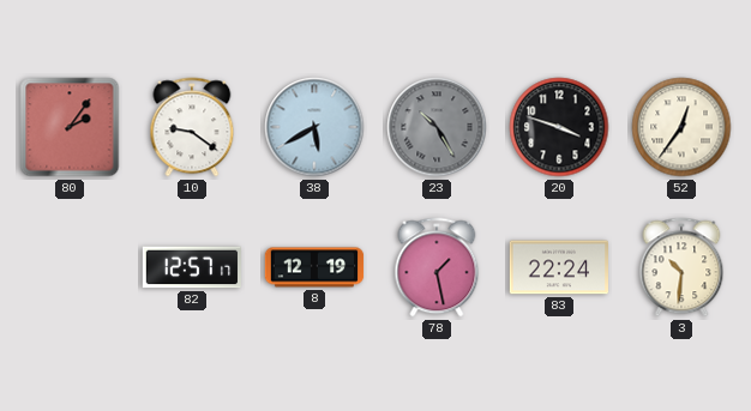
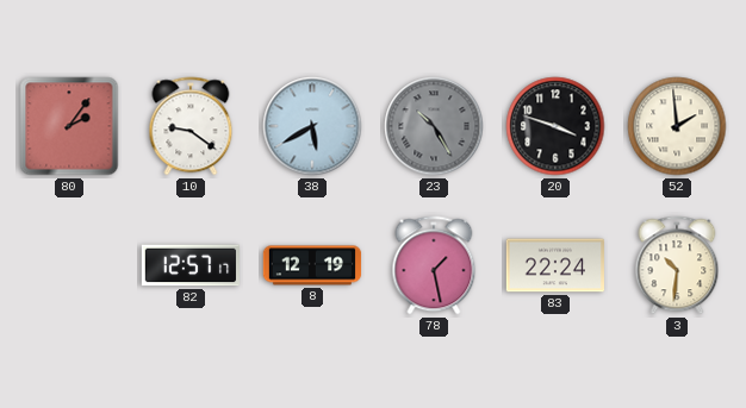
52: 12:36 -> 1:59
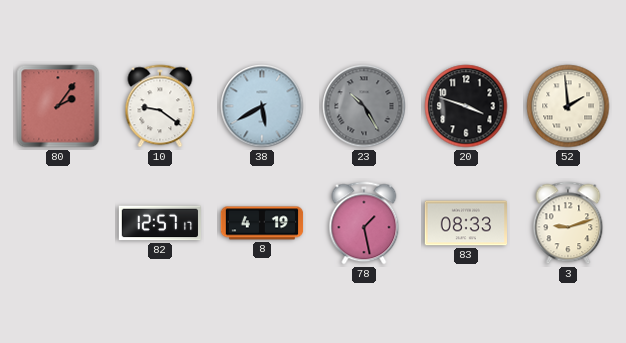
8: 12:19 -> 4:19
83: 22:24 -> 08:33
3: 10:31 -> 9:12
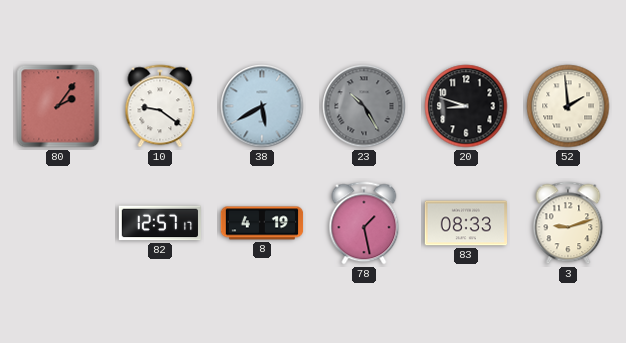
20: 3:48 -> 8:48
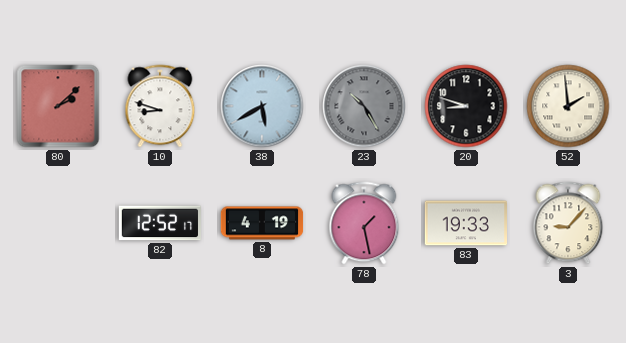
80: 2:06 -> 2:08
10: 9:21 -> 8:48
82: 12:57 -> 12:52
83: 08:33 -> 19:33
3: 9:12 -> 9:07
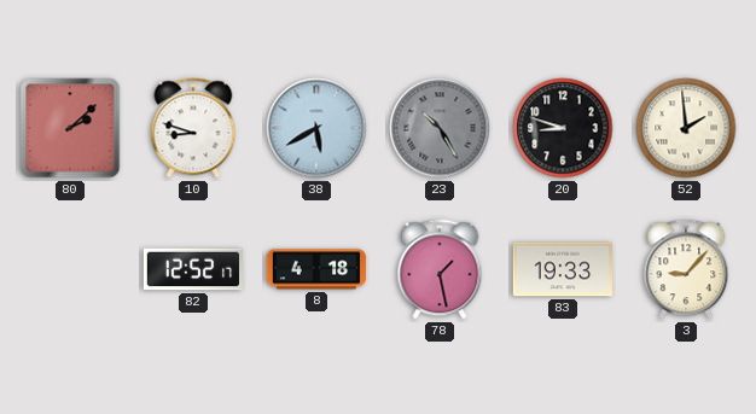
8: 4:19 -> 4:18
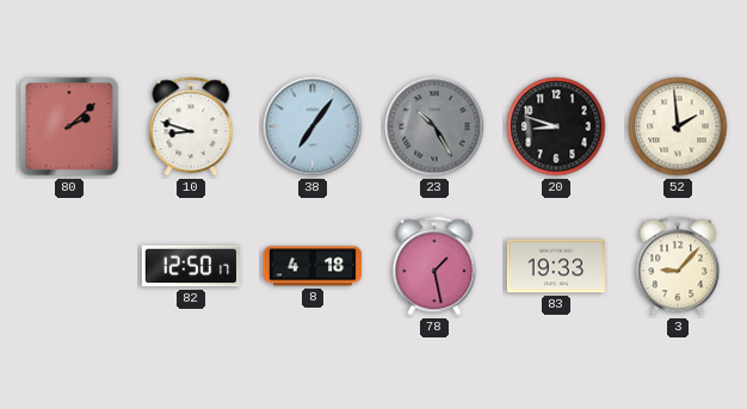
38: 5:40 -> 7:06
82: 12:52 -> 12:50
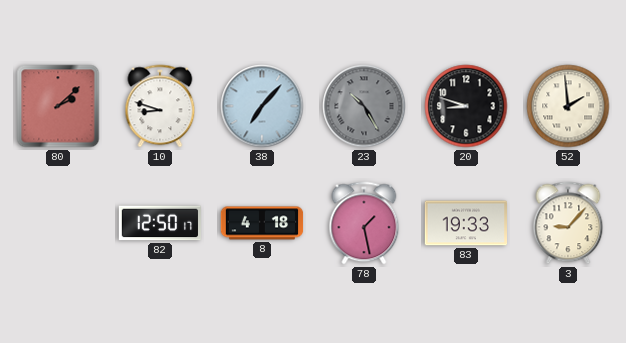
38: 7:06 -> 7:07
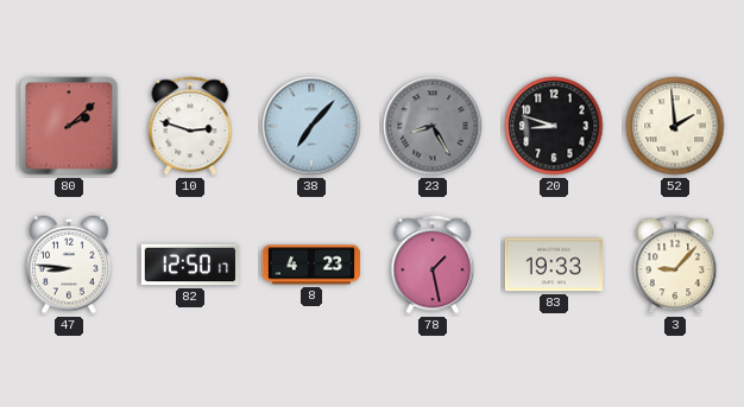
10: 8:48 -> 2:48
23: 10:25 -> 8:25
47: none -> 8:46
8: 4:18 -> 4:23
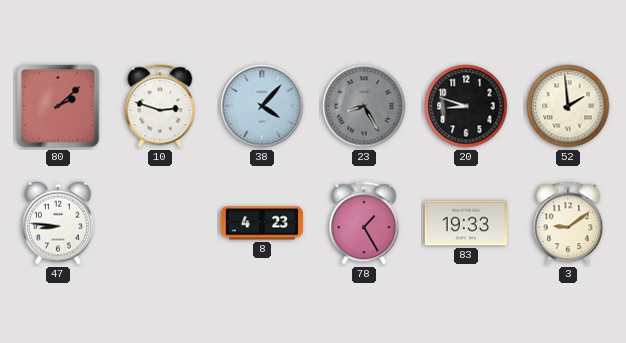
38: 7:07 -> 4:07
82: 12:50 -> none
78: 1:28 -> 1:25
3: 9:07 -> 9:09
